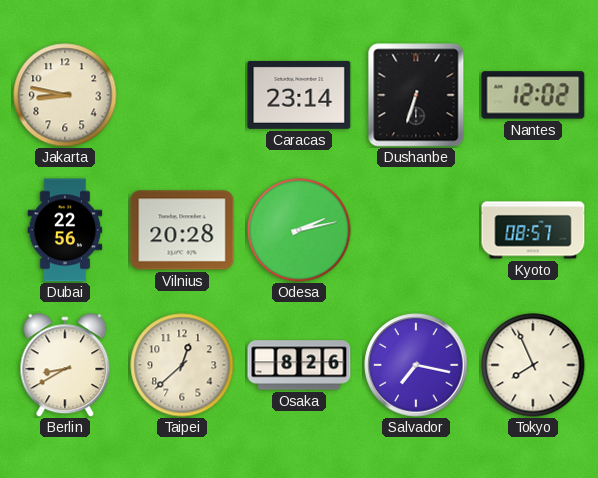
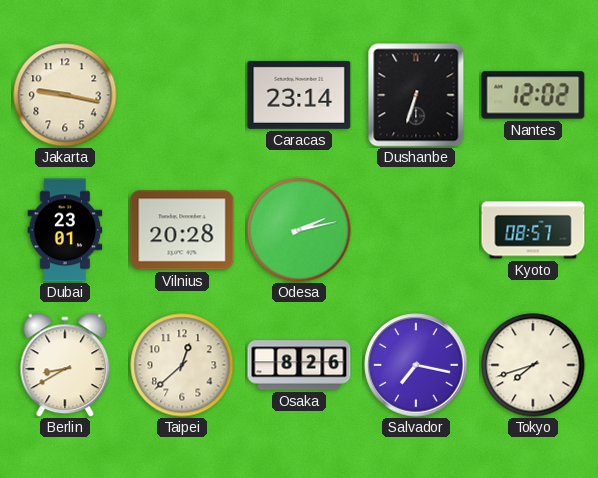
Jakarta: 8:47 -> 9:17
Dubai: 22:56 -> 23:01
Tokyo: 7:56 -> 7:42
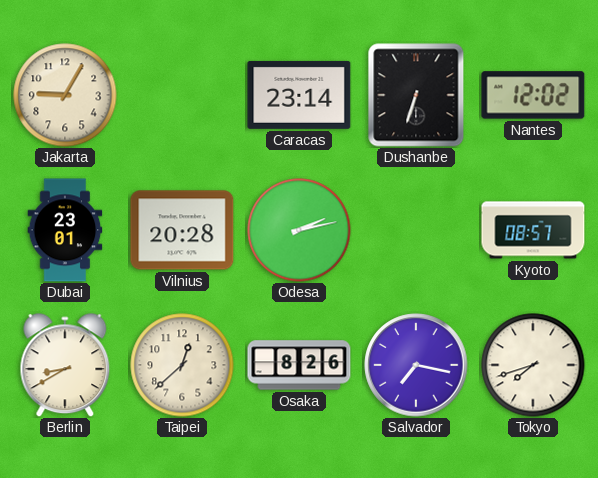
Jakarta: 9:17 -> 9:05
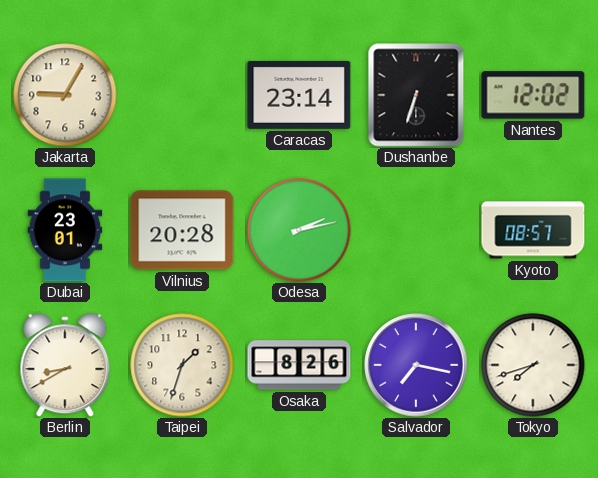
Taipei: 12:38 -> 1:33
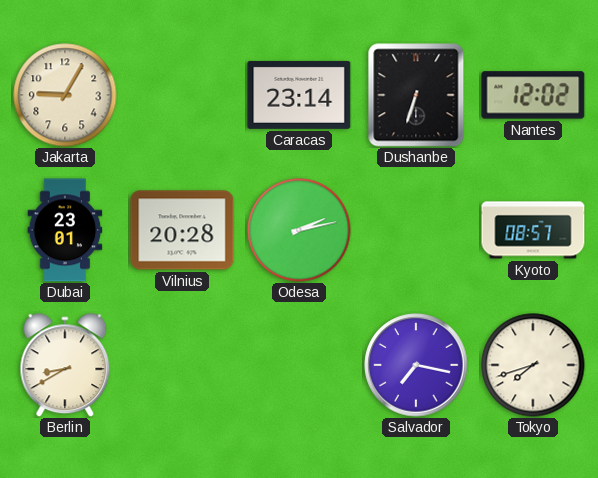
Taipei: 1:33 -> none
Osaka: 8:26 -> none
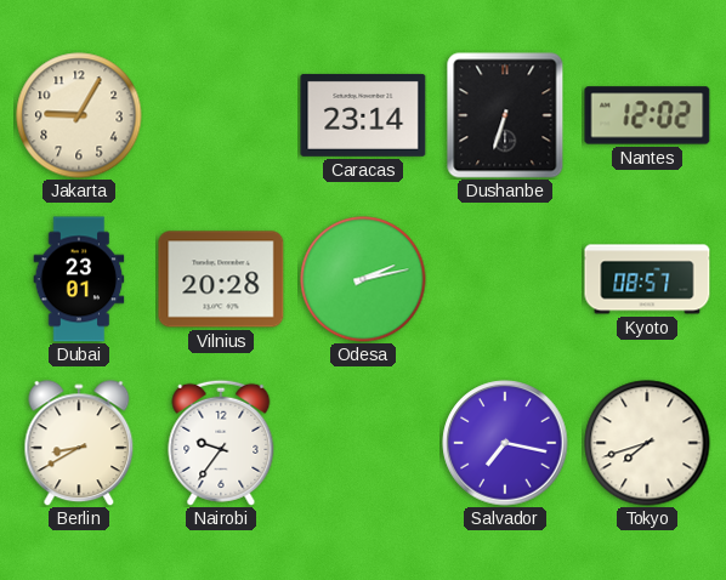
Nairobi: none -> 9:36
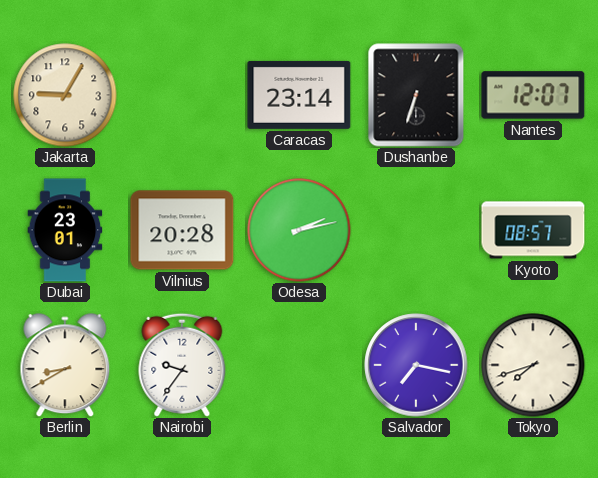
Nantes: 12:02 -> 12:07
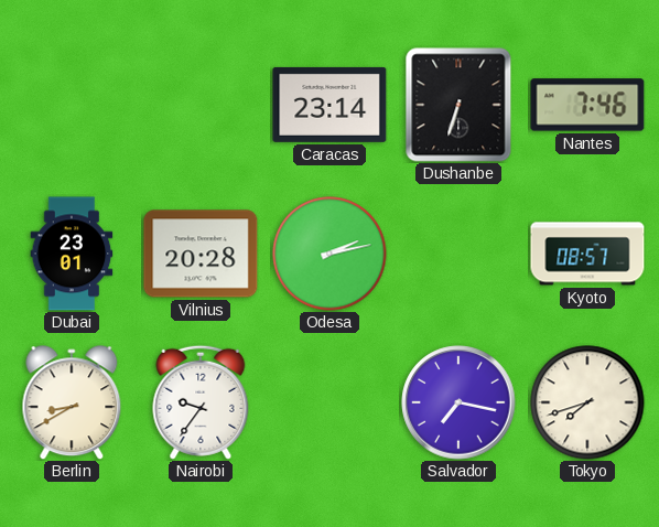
Jakarta: 9:05 -> none
Nantes: 12:07 -> 7:46
